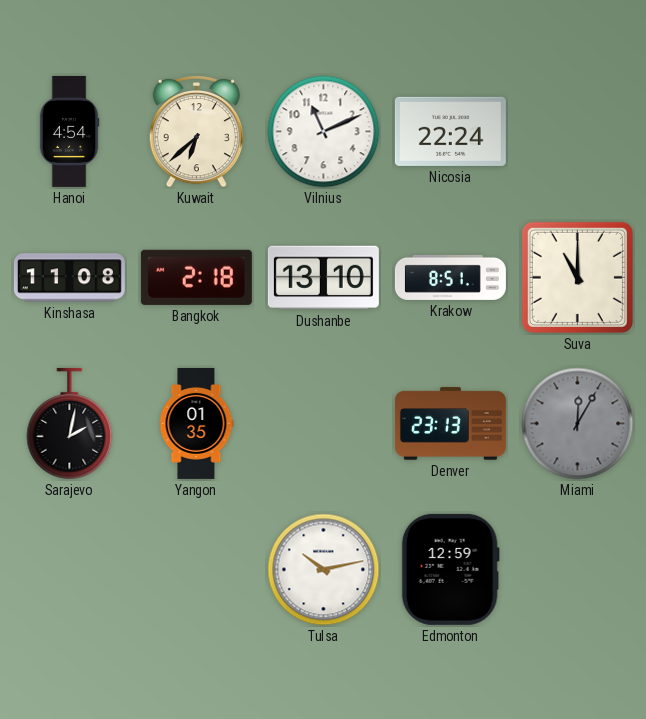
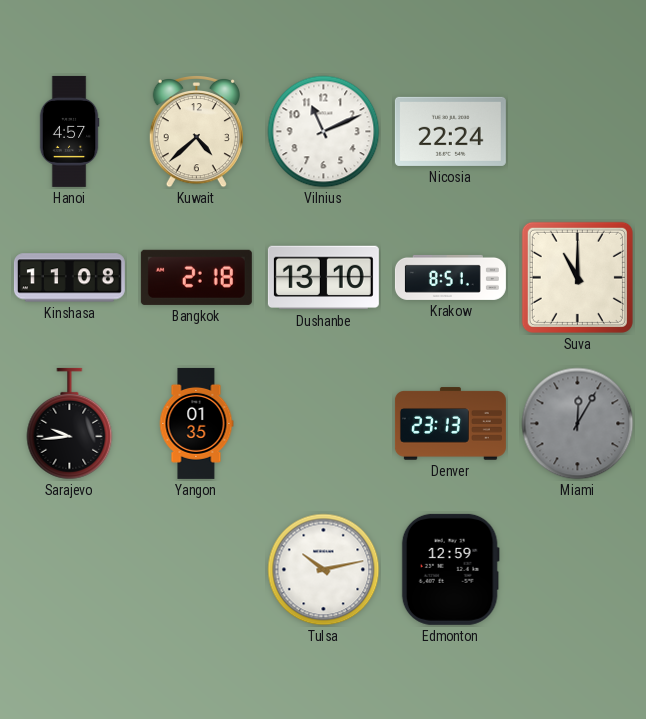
Hanoi: 4:54 -> 4:57
Kuwait: 6:38 -> 4:38
Sarajevo: 2:02 -> 9:44
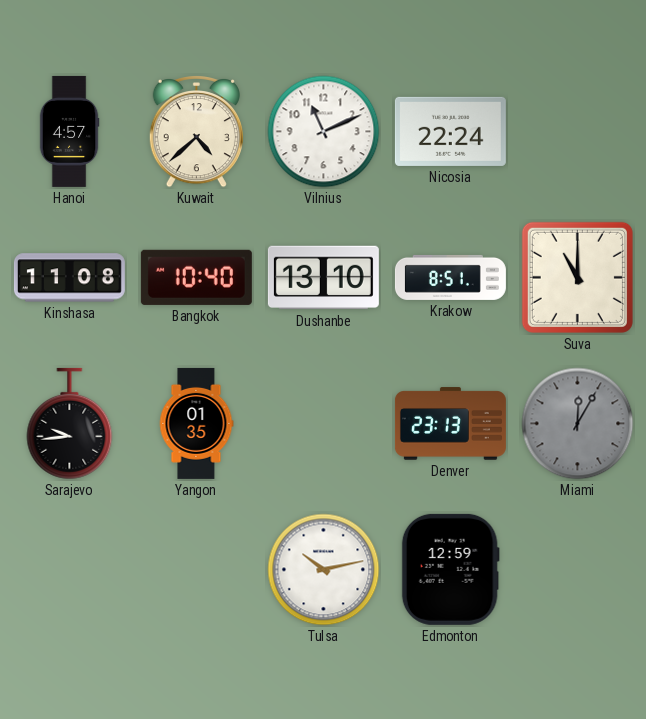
Bangkok: 2:18 -> 10:40
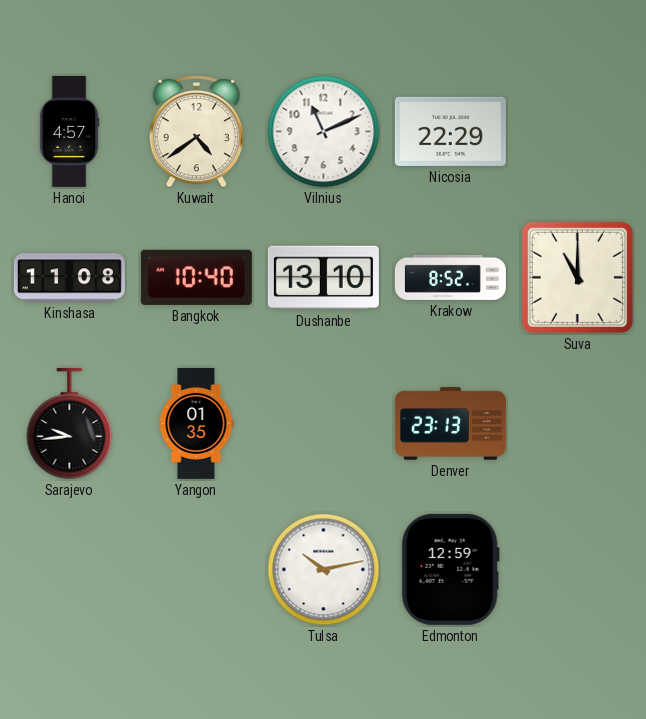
Kuwait: 4:38 -> 4:39
Nicosia: 22:24 -> 22:29
Krakow: 8:51 -> 8:52
Miami: 12:05 -> none
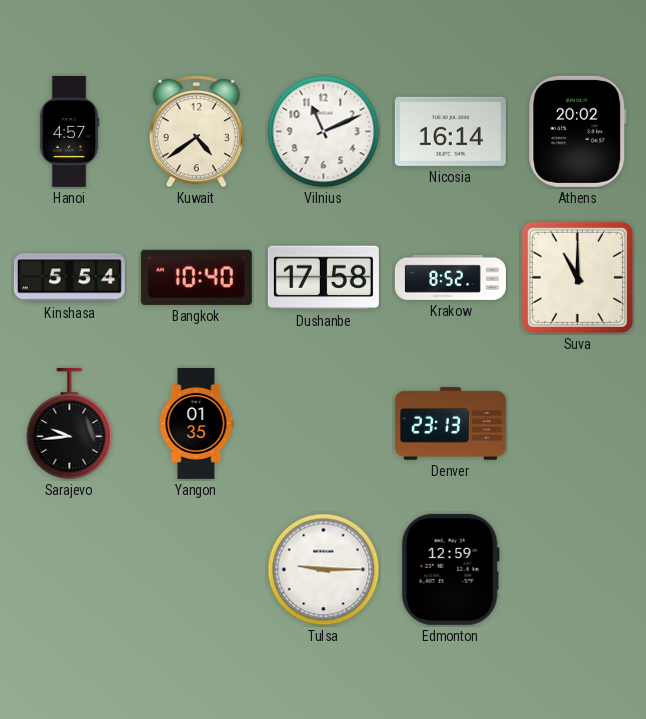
Nicosia: 22:29 -> 16:14
Athens: none -> 20:02
Kinshasa: 11:08 -> 5:54
Dushanbe: 13:10 -> 17:58
Tulsa: 10:13 -> 9:15
